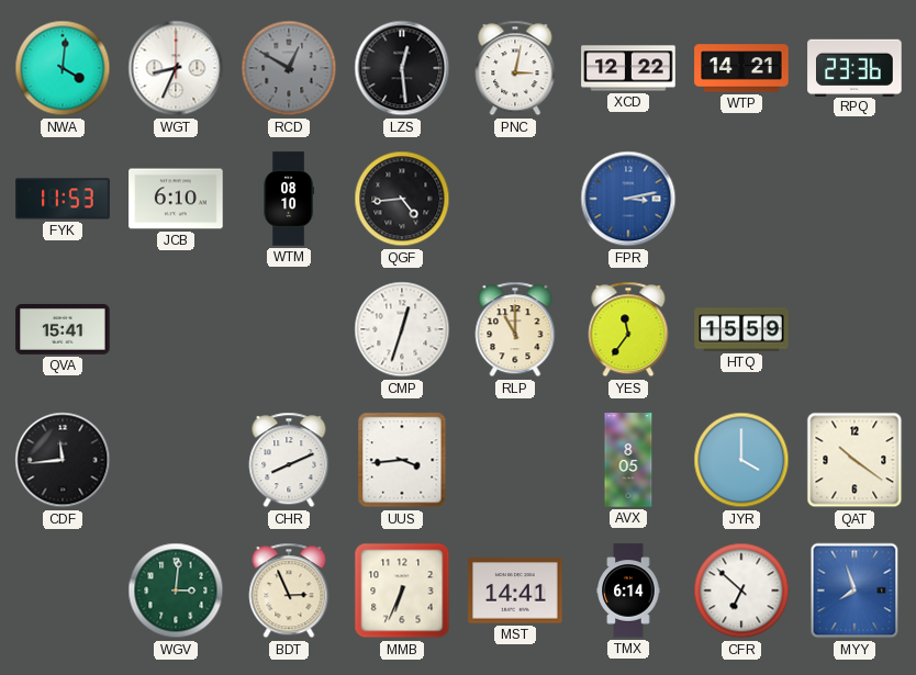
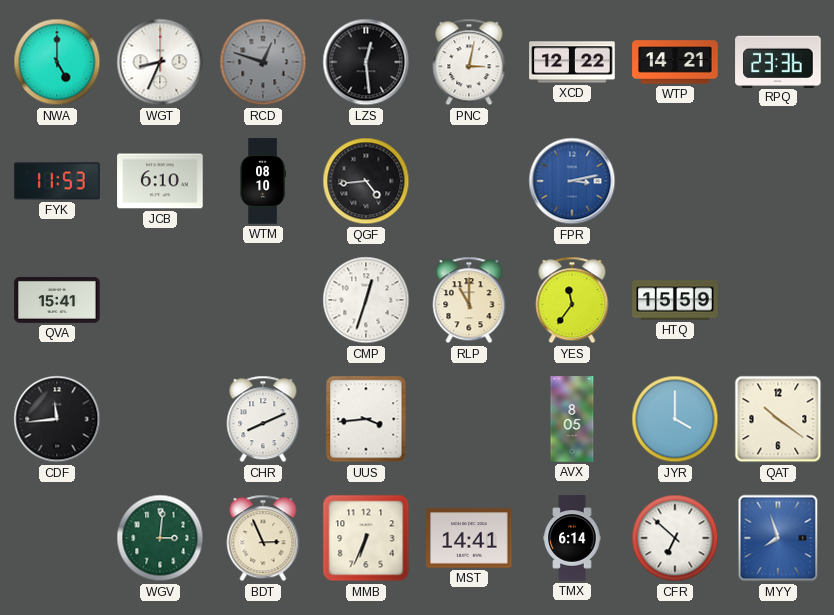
NWA: 4:01 -> 5:00
RCD: 12:50 -> 12:48
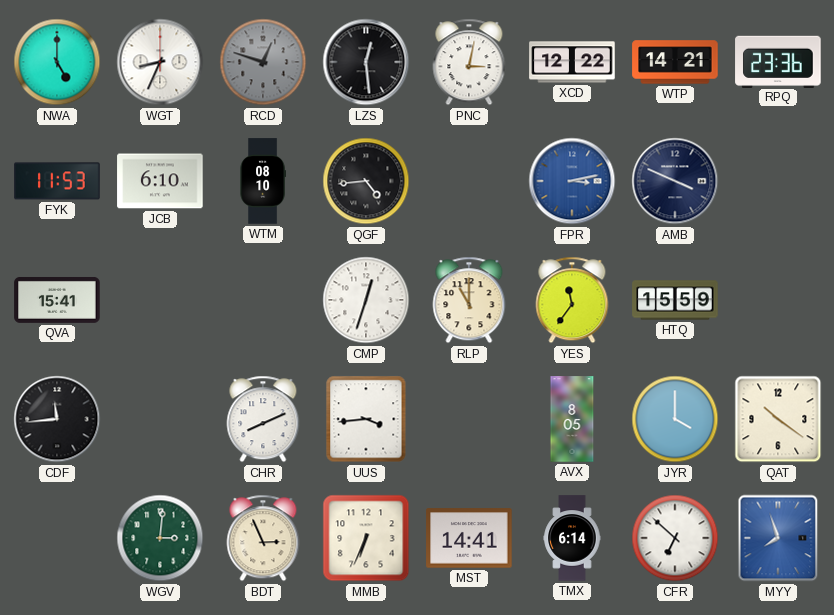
AMB: none -> 3:49
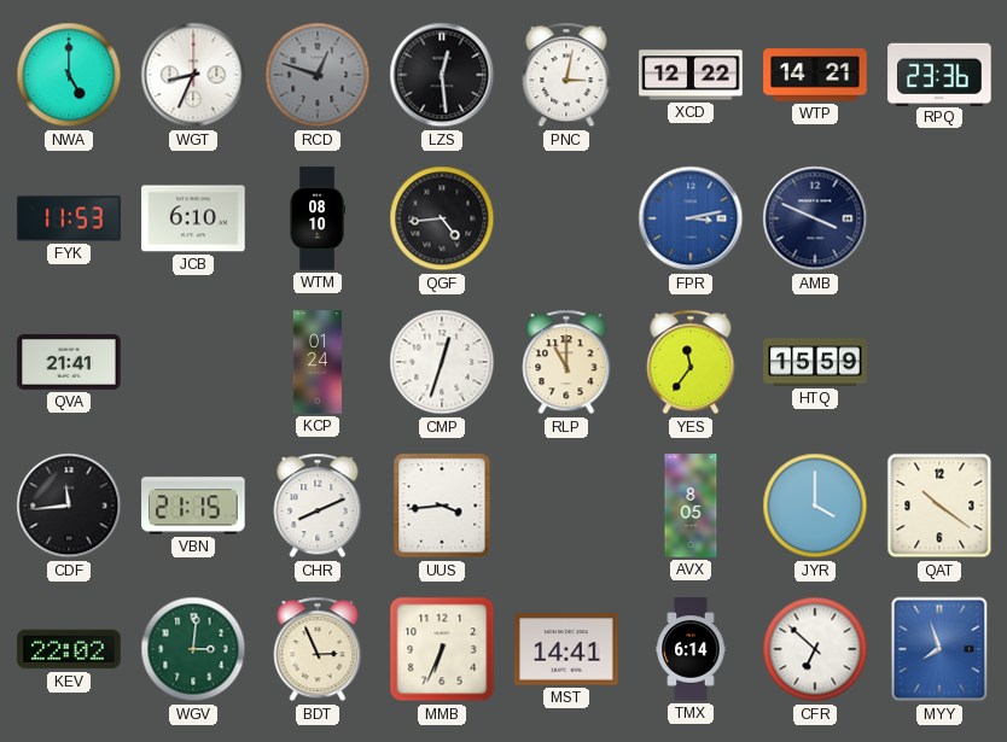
QVA: 15:41 -> 21:41
KCP: none -> 01:24
VBN: none -> 21:15
KEV: none -> 22:02
